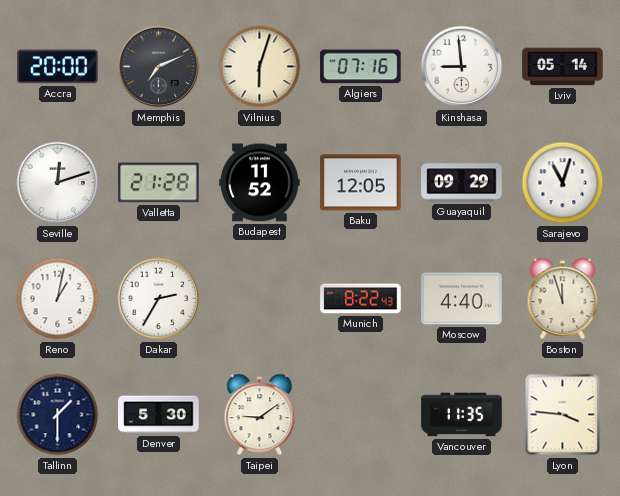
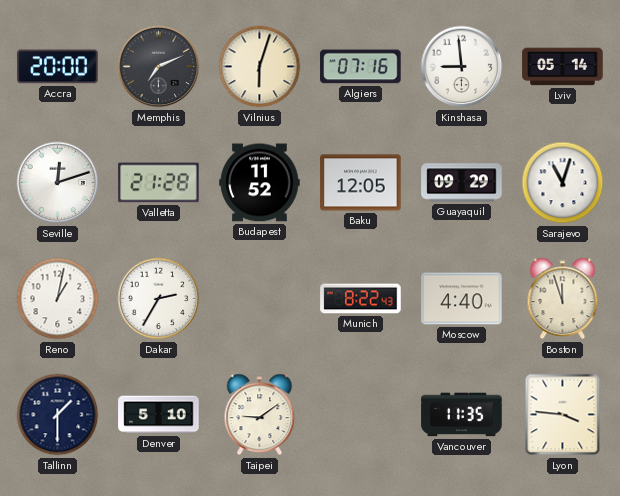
Denver: 5:30 -> 5:10
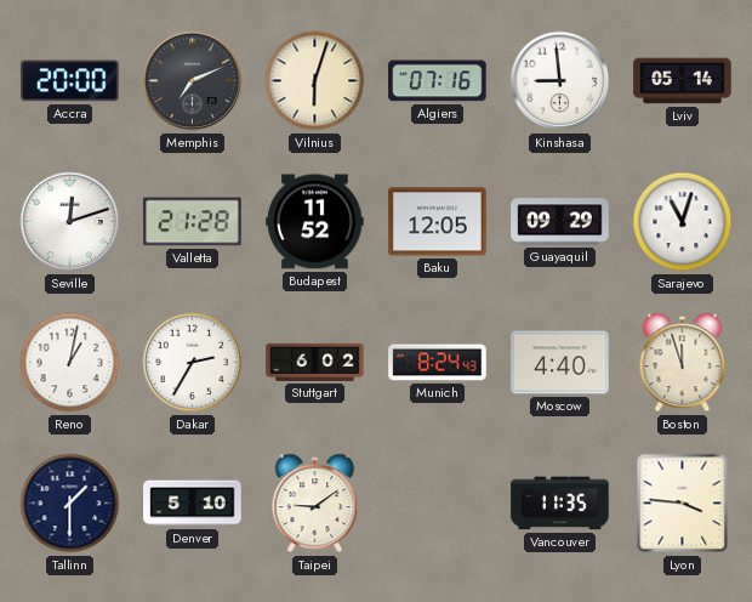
Stuttgart: none -> 6:02
Munich: 8:22 -> 8:24
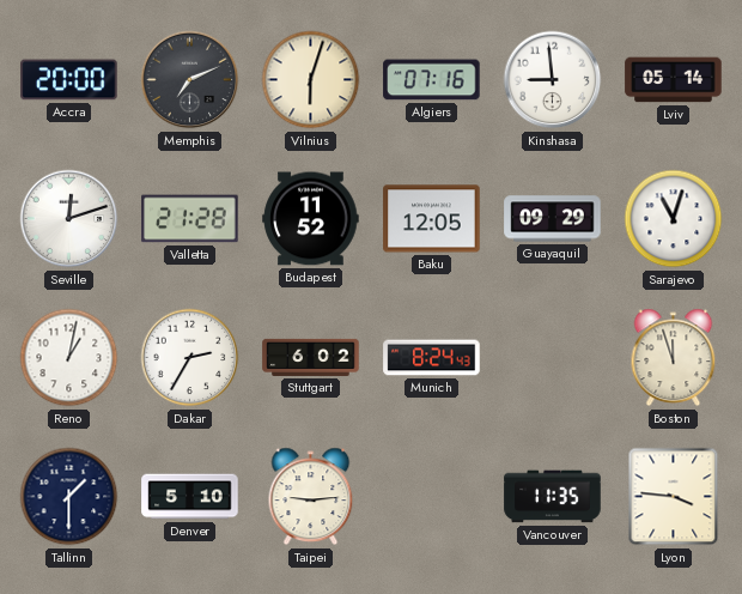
Moscow: 4:40 -> none
Taipei: 9:09 -> 9:14
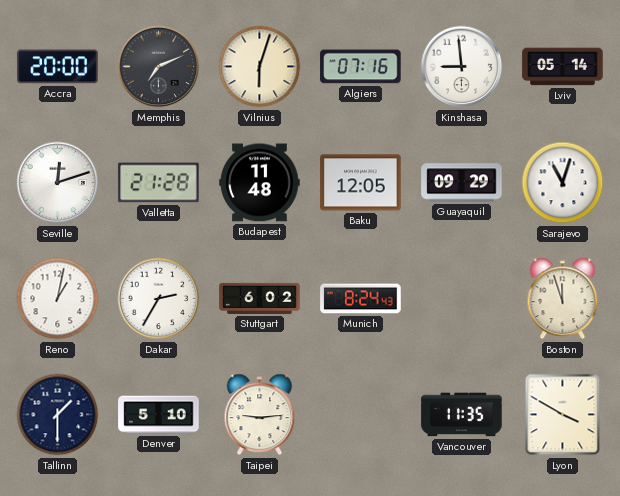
Budapest: 11:52 -> 11:48
Lyon: 3:46 -> 3:50
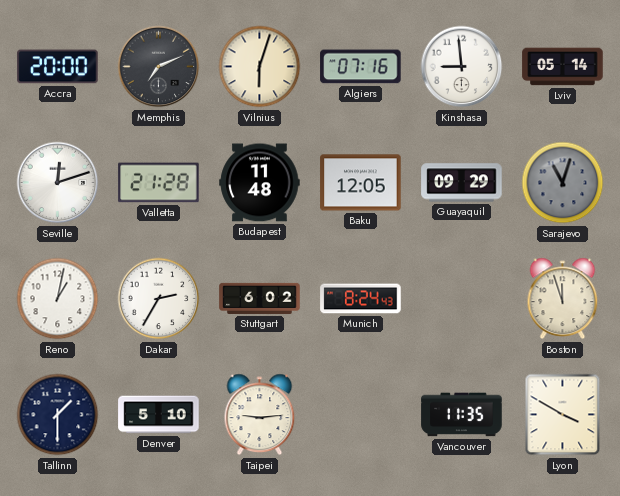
Sarajevo dial: white -> grey
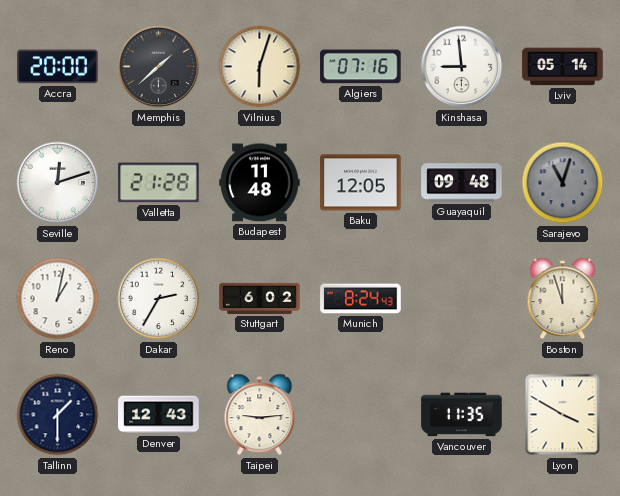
Memphis: 7:11 -> 1:38
Guayaquil: 09:29 -> 09:48
Denver: 5:10 -> 12:43
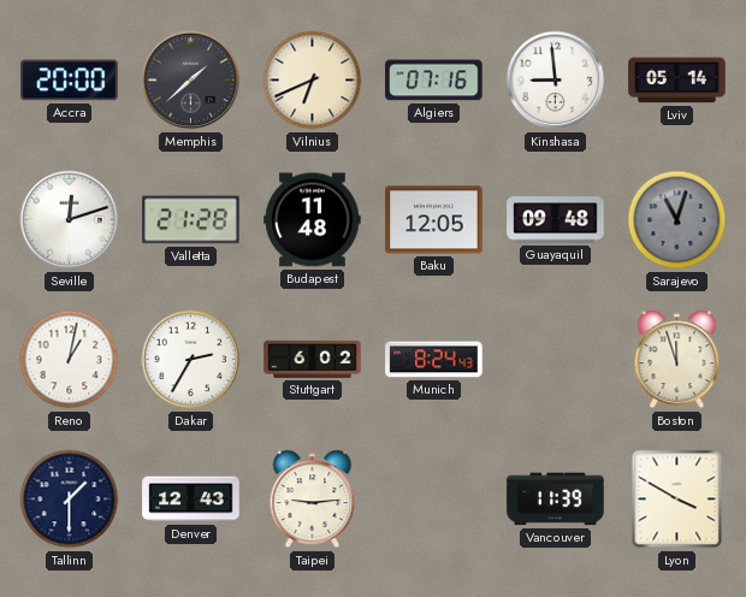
Vilnius: 6:03 -> 6:41
Vancouver: 11:35 -> 11:39
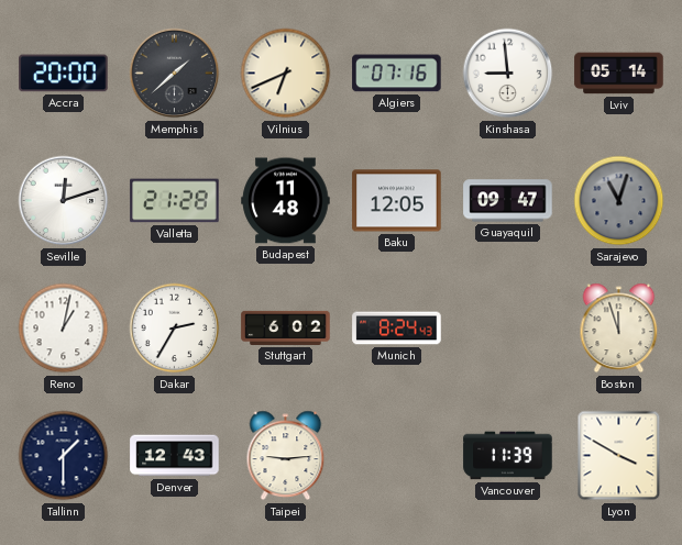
Guayaquil: 09:48 -> 09:47
